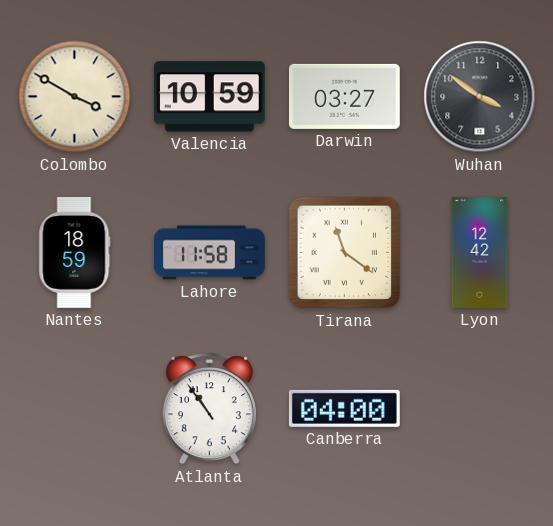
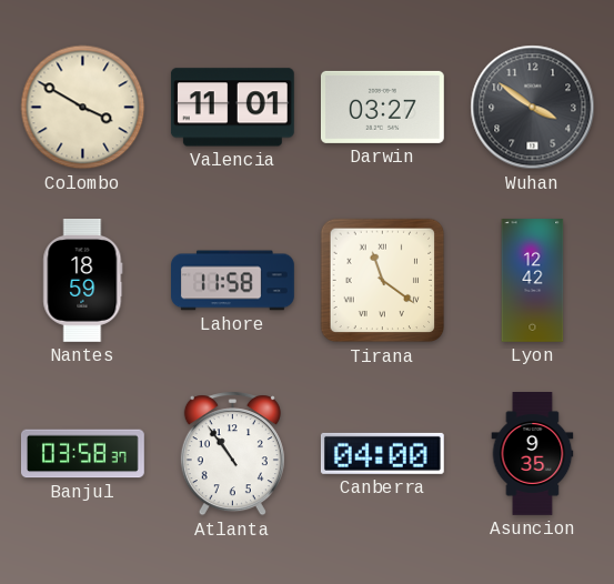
Valencia: 10:59 -> 11:01
Banjul: none -> 03:58
Asuncion: none -> 9:35
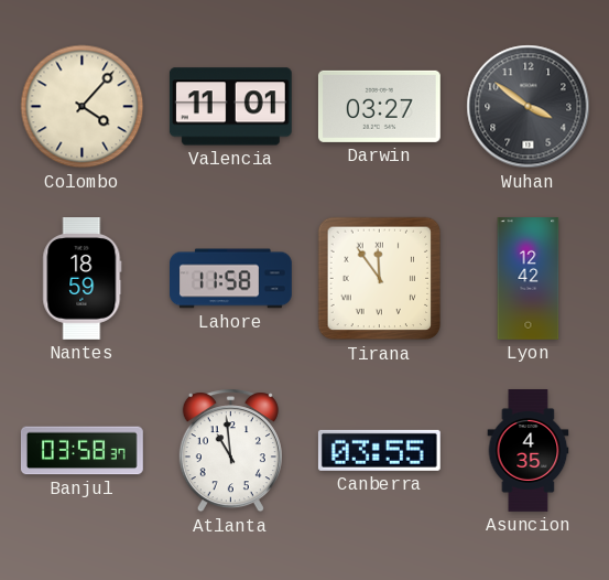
Colombo: 3:50 -> 4:07
Tirana: 11:21 -> 11:54
Atlanta: 10:54 -> 10:59
Canberra: 04:00 -> 03:55
Asuncion: 9:35 -> 4:35
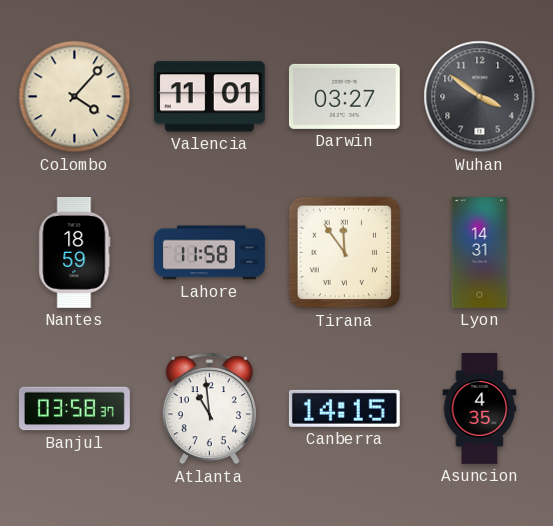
Lyon: 12:42 -> 14:31
Canberra: 03:55 -> 14:15
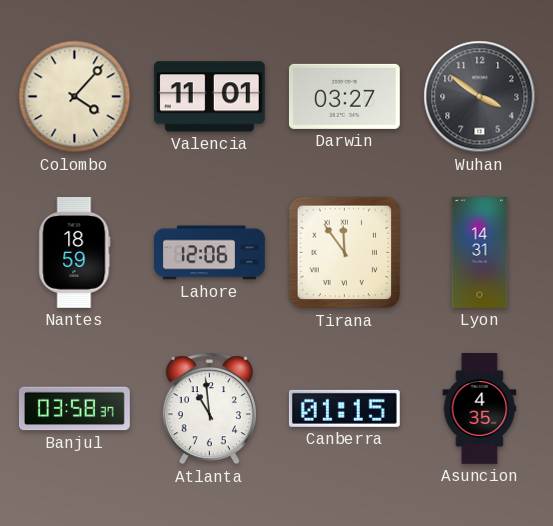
Lahore: 11:58 -> 12:06
Canberra: 14:15 -> 01:15
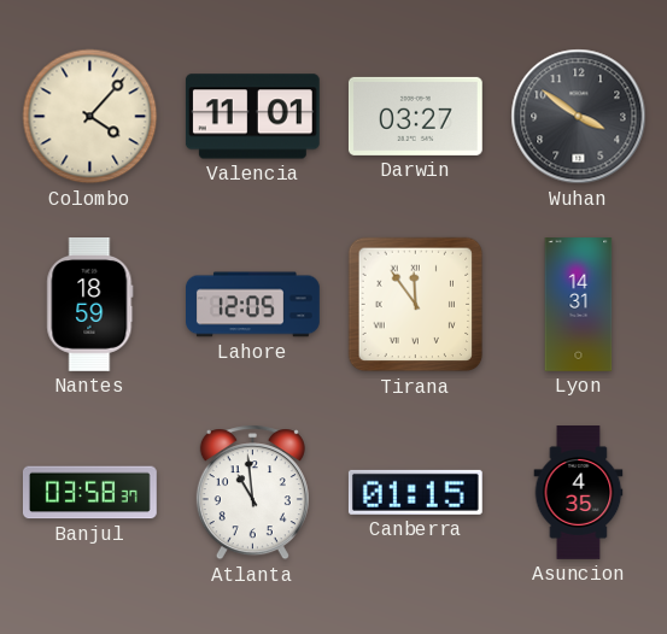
Lahore: 12:06 -> 12:05
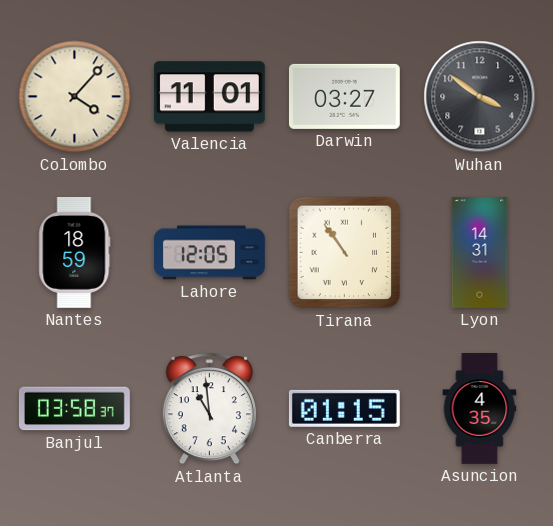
Tirana: 11:54 -> 10:54
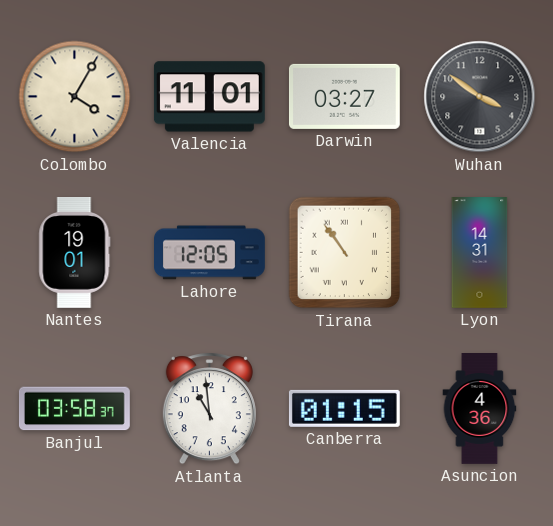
Colombo: 4:07 -> 4:05
Nantes: 18:59 -> 19:01
Asuncion: 4:35 -> 4:36
